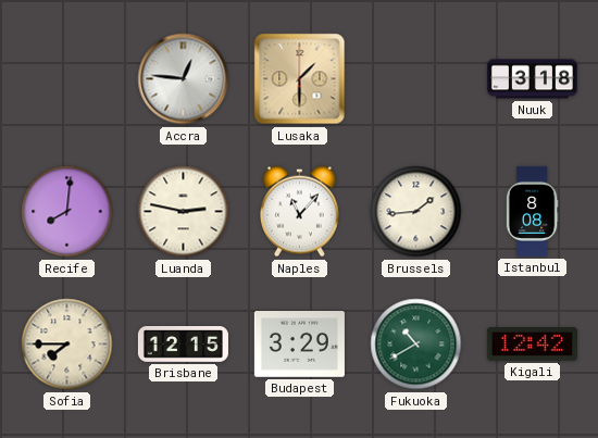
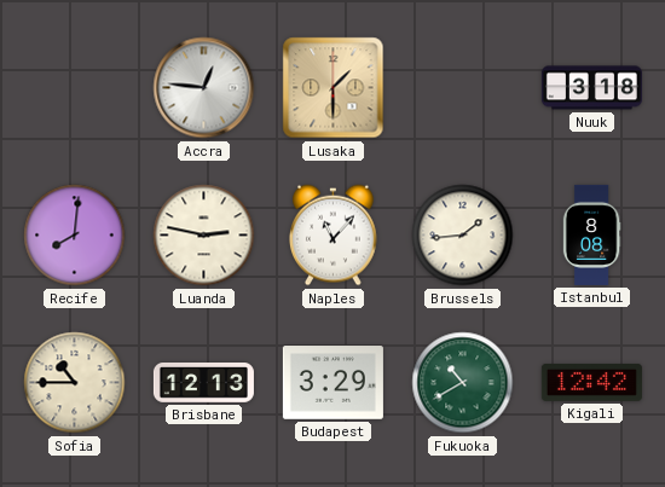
Sofia: 7:45 -> 10:45
Brisbane: 12:15 -> 12:13
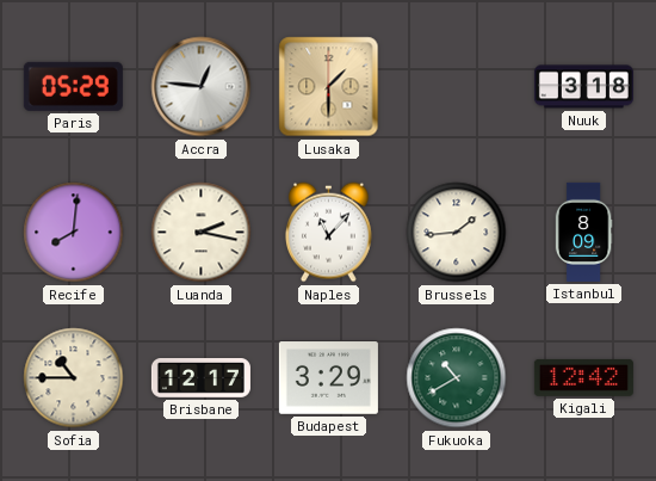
Paris: none -> 05:29
Luanda: 2:47 -> 2:17
Istanbul: 8:08 -> 8:09
Brisbane: 12:13 -> 12:17
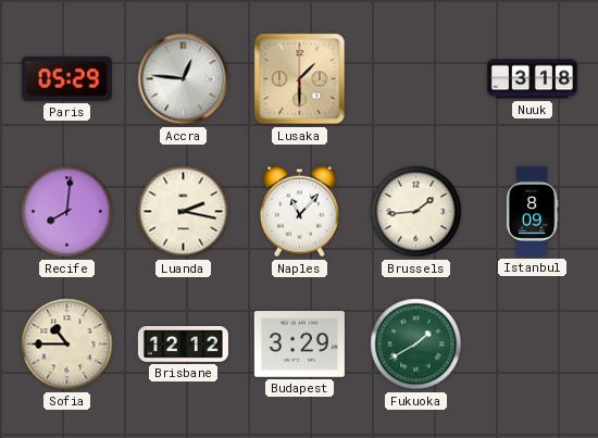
Brisbane: 12:17 -> 12:12
Fukuoka: 10:40 -> 1:40
Kigali: 12:42 -> none
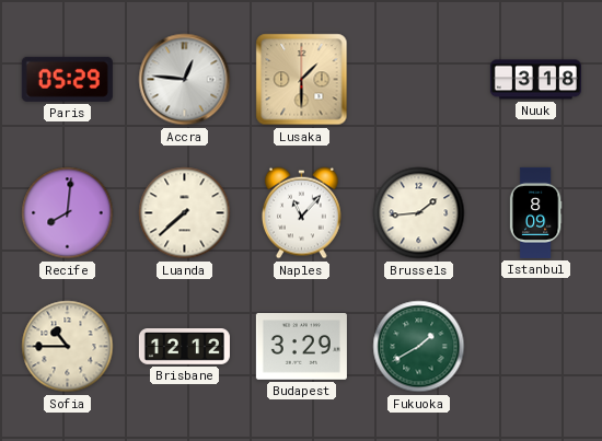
Luanda: 2:17 -> 7:38
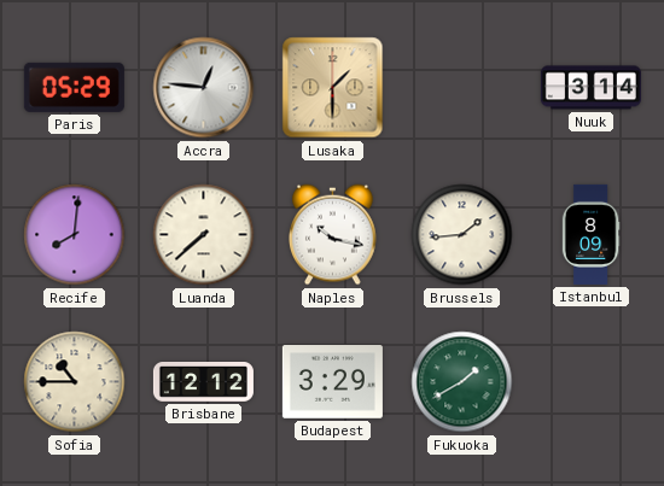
Nuuk: 3:18 -> 3:14
Naples: 11:07 -> 10:17
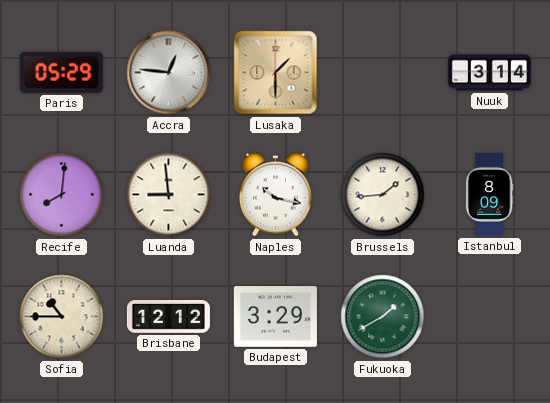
Luanda: 7:38 -> 8:59
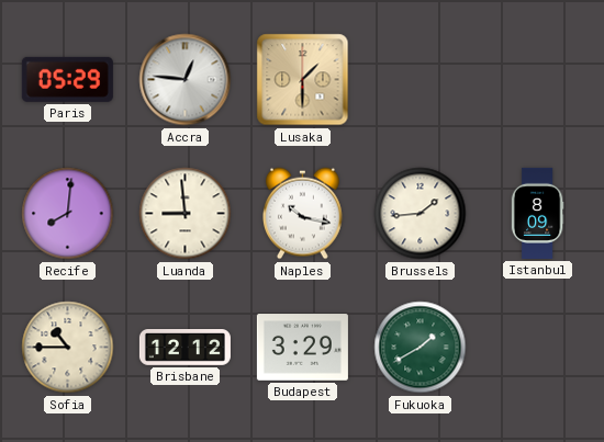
Nuuk: 3:14 -> none
